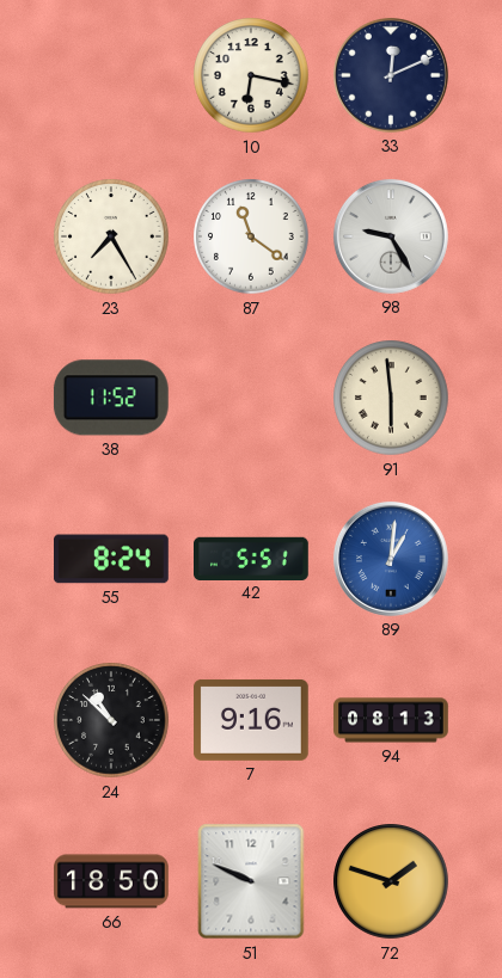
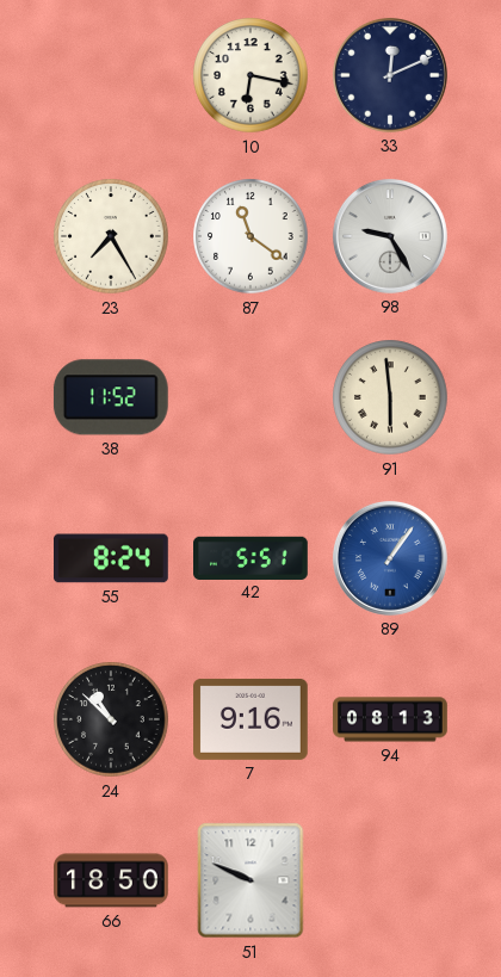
89: 1:01 -> 1:06
72: 1:48 -> none
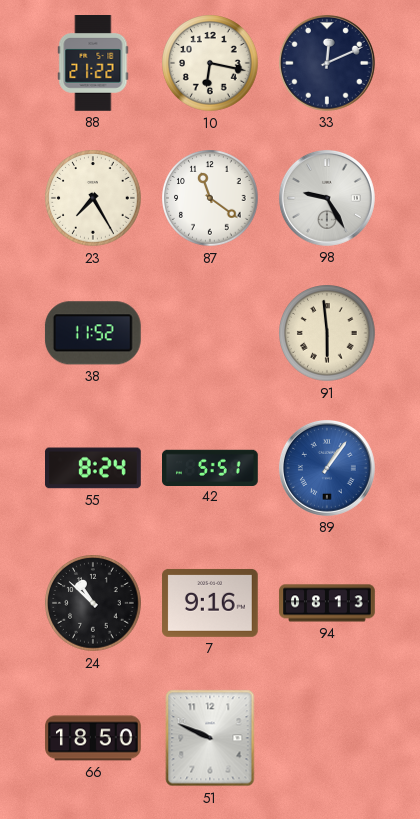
88: none -> 21:22
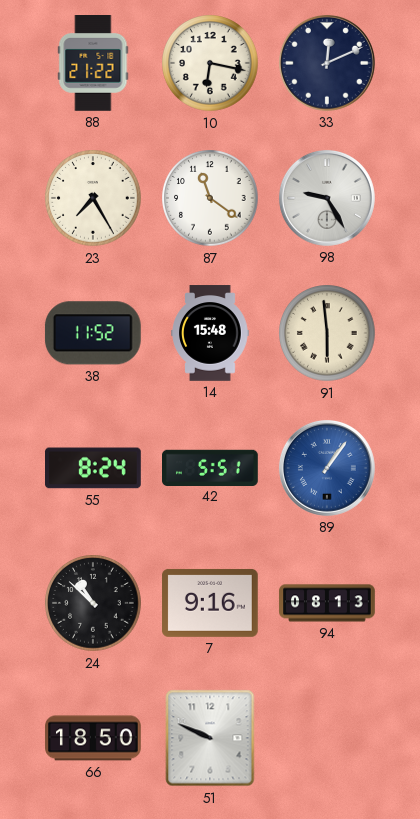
14: none -> 15:48
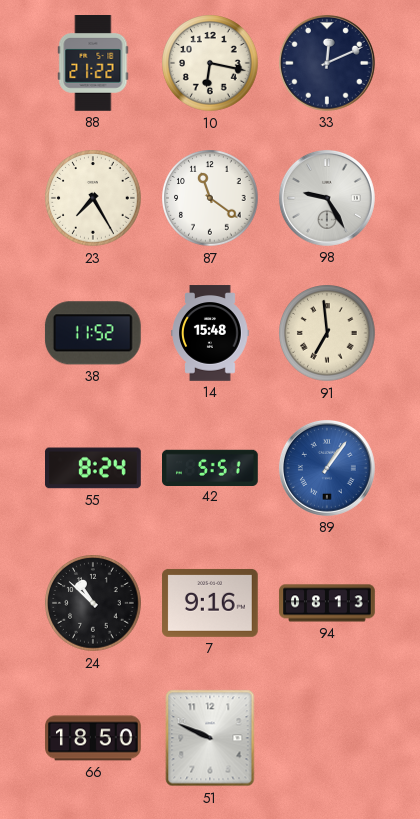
91: 5:59 -> 6:59
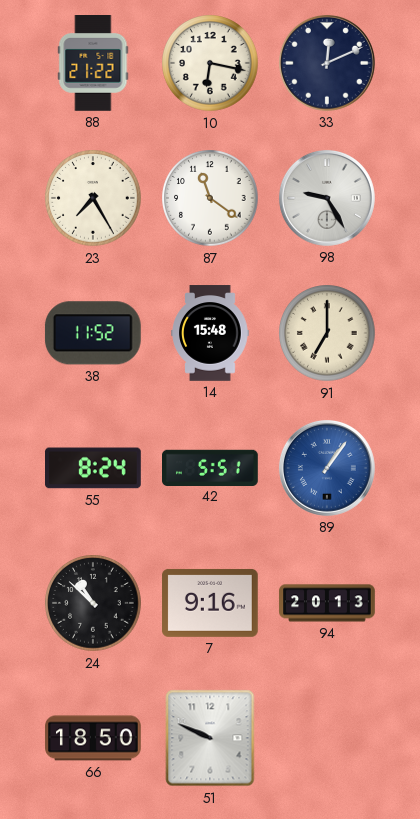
91: 6:59 -> 7:00
94: 08:13 -> 20:13
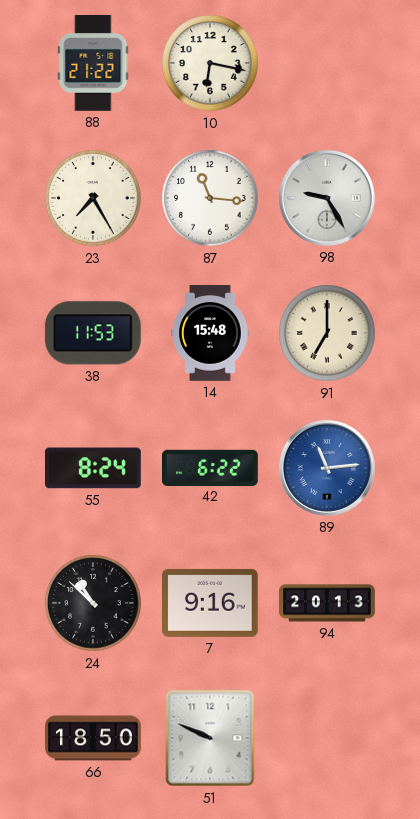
33: 12:11 -> none
87: 11:21 -> 11:16
38: 11:52 -> 11:53
42: 5:51 -> 6:22
89: 1:06 -> 11:14
